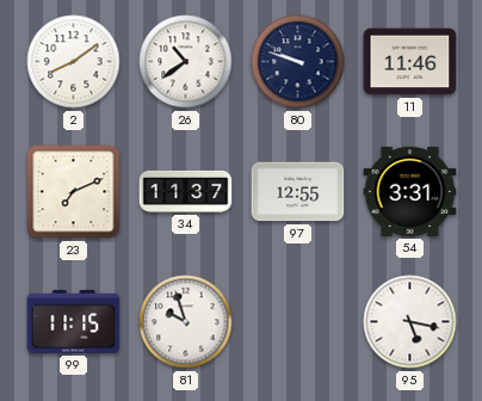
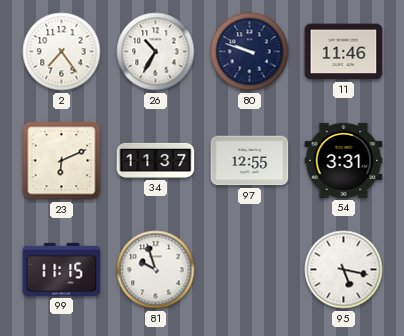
2: 8:09 -> 7:24
26: 10:39 -> 10:35
23: 7:11 -> 6:11
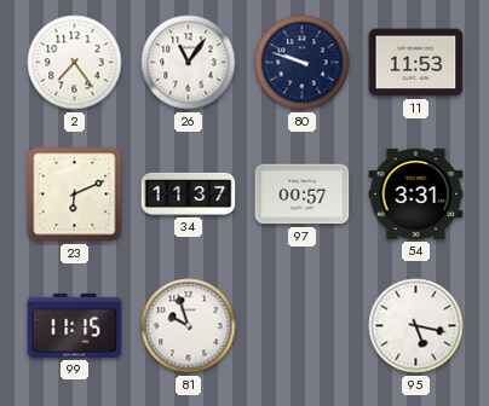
26: 10:35 -> 11:06
11: 11:46 -> 11:53
97: 12:55 -> 00:57
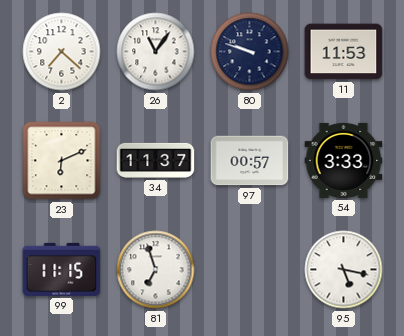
2: 7:24 -> 7:22
54: 3:31 -> 3:33
81: 9:57 -> 6:57
